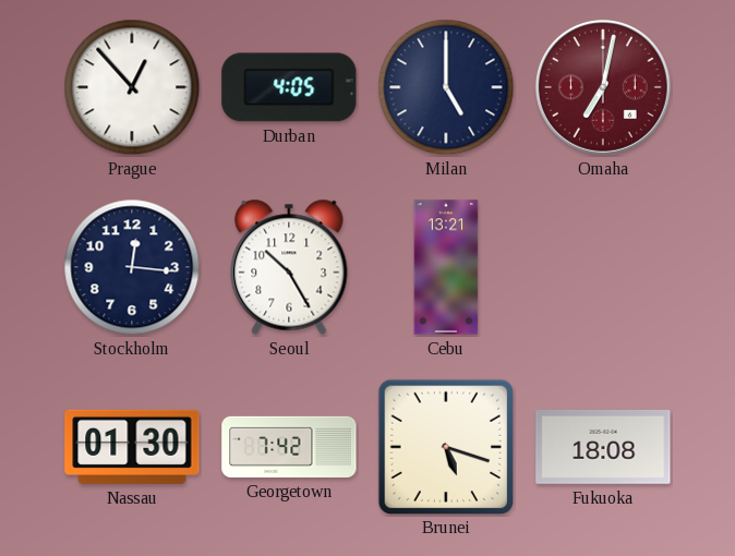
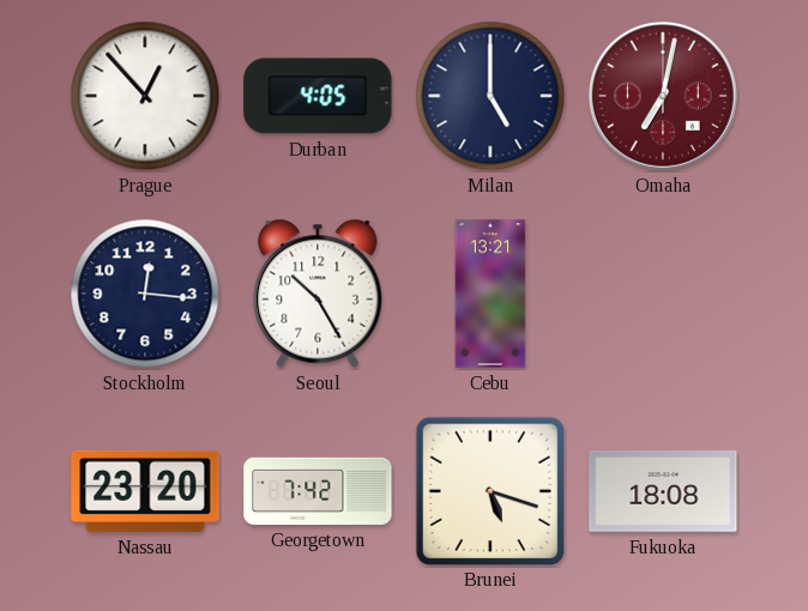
Nassau: 01:30 -> 23:20
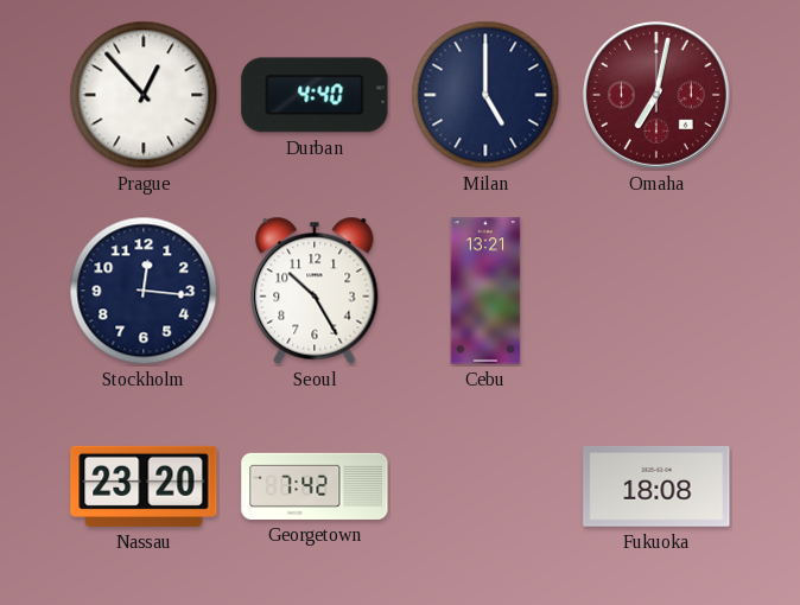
Durban: 4:05 -> 4:40
Brunei: 5:18 -> none
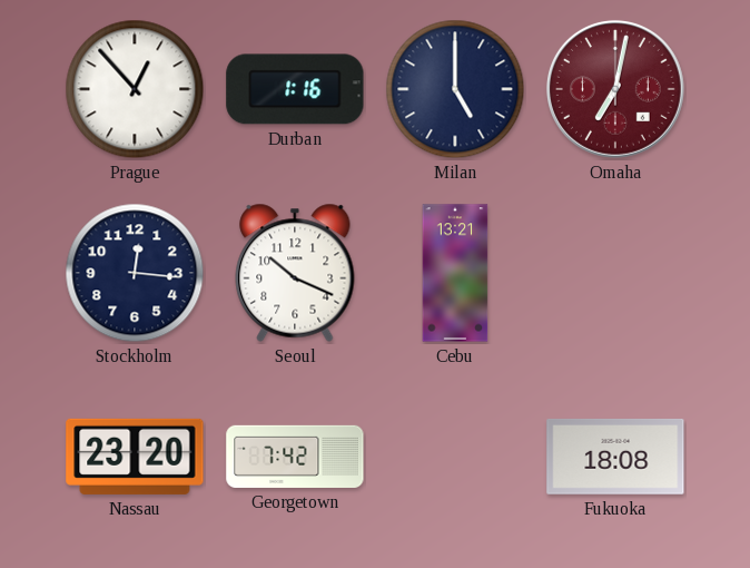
Durban: 4:40 -> 1:16
Seoul: 10:25 -> 10:19
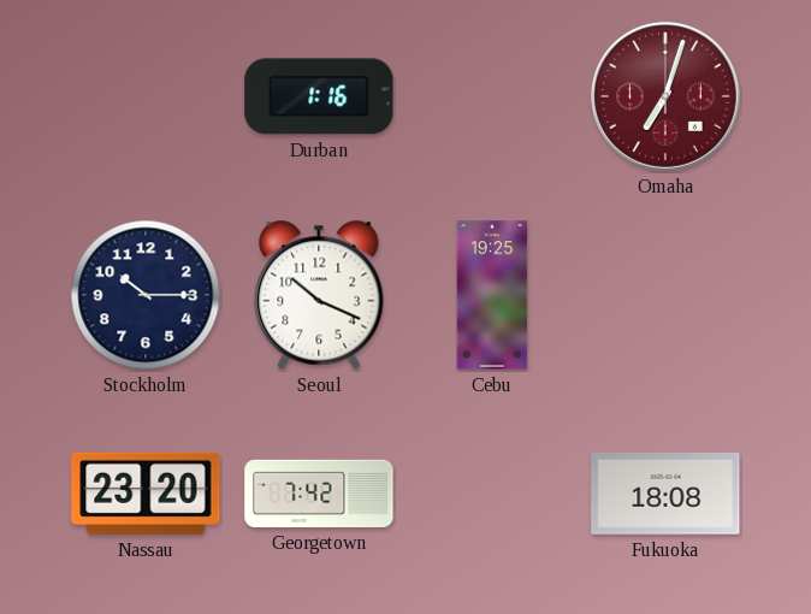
Prague: 12:53 -> none
Milan: 5:00 -> none
Omaha: 7:02 -> 7:03
Stockholm: 12:16 -> 10:15
Cebu: 13:21 -> 19:25
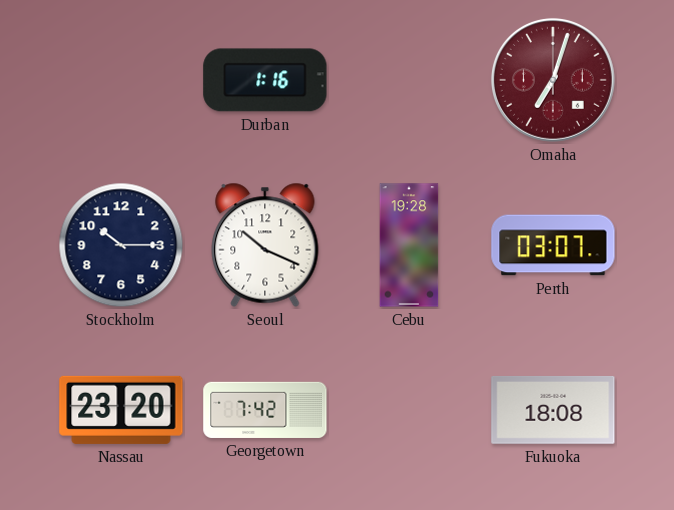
Cebu: 19:25 -> 19:28
Perth: none -> 03:07
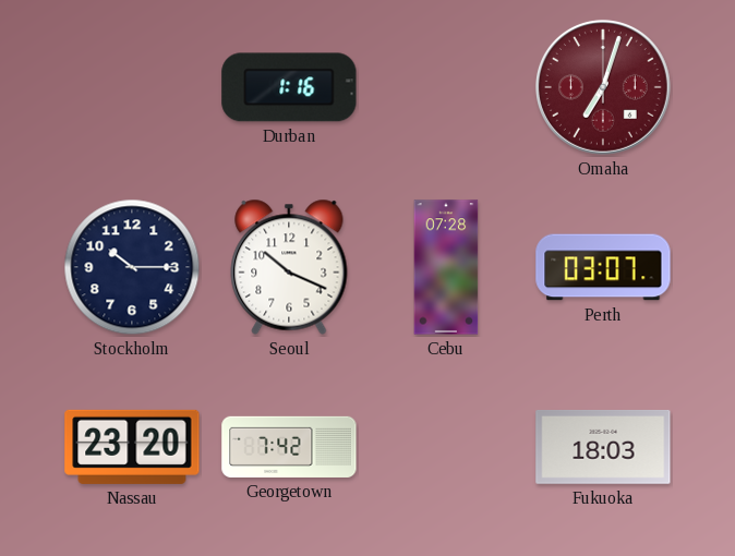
Cebu: 19:28 -> 07:28
Fukuoka: 18:08 -> 18:03
